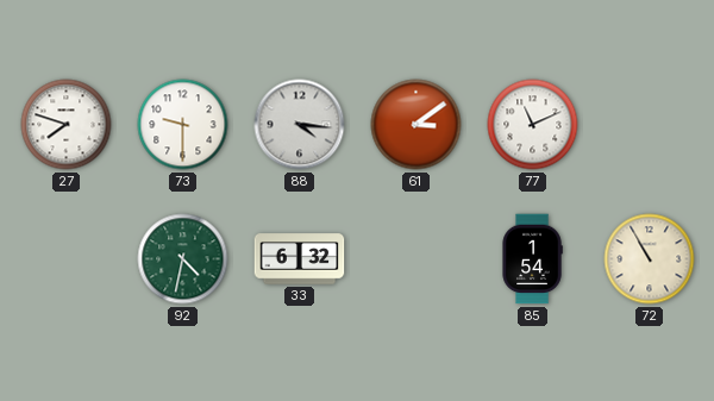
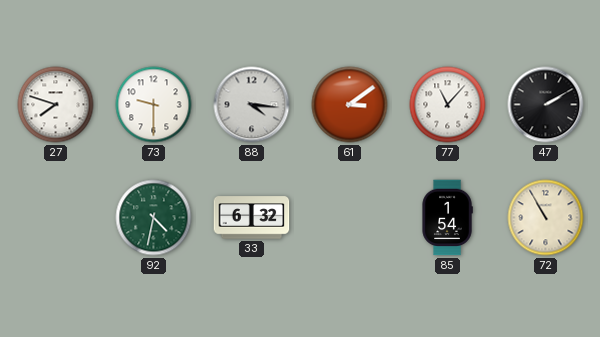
77: 11:11 -> 11:07
47: none -> 2:10
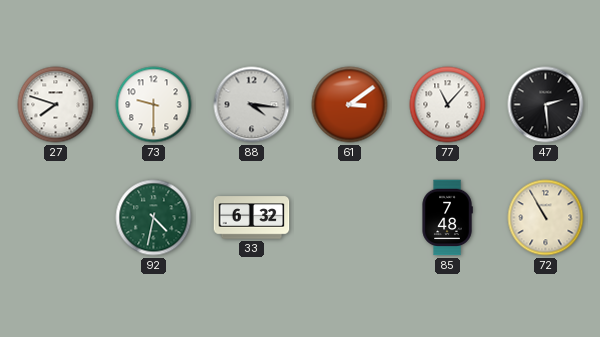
47: 2:10 -> 2:29
85: 1:54 -> 7:48
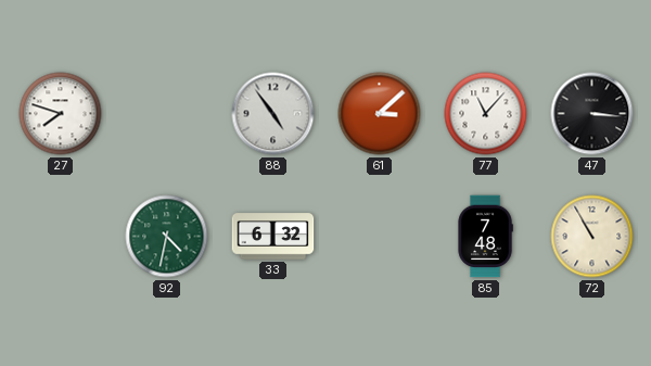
73: 9:30 -> none
88: 4:16 -> 4:54
61: 3:09 -> 3:08
47: 2:29 -> 3:16
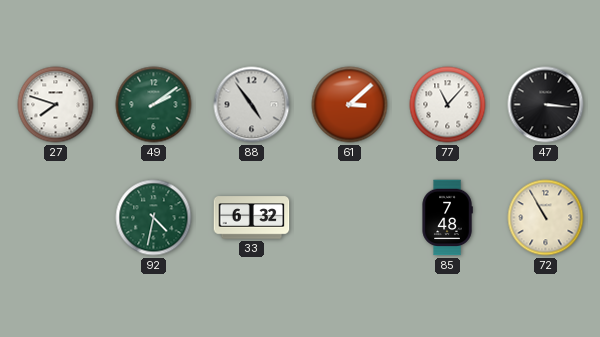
49: none -> 2:09
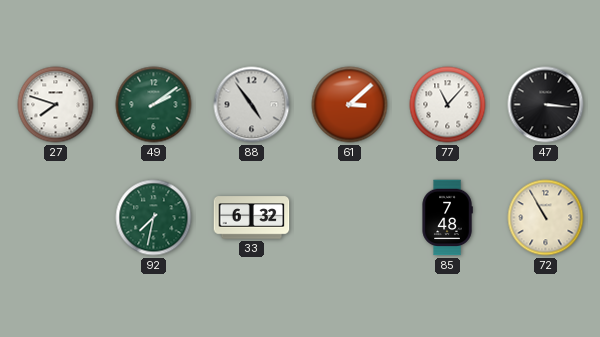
92: 4:32 -> 7:32
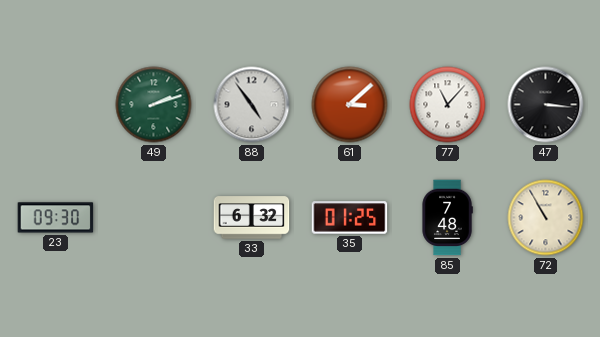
27: 7:48 -> none
49: 2:09 -> 2:12
23: none -> 09:30
92: 7:32 -> none
35: none -> 01:25
